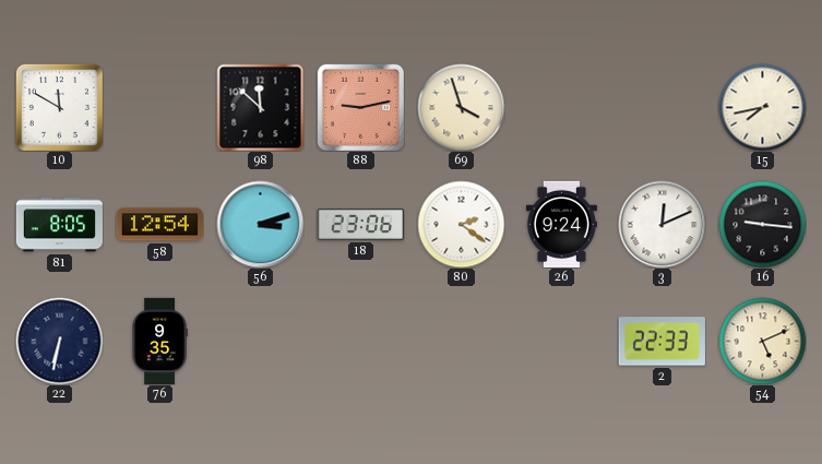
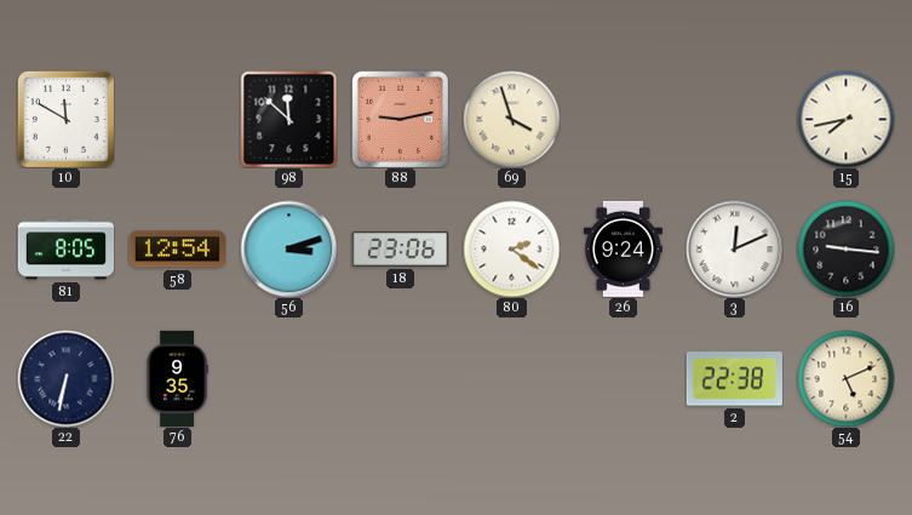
2: 22:33 -> 22:38
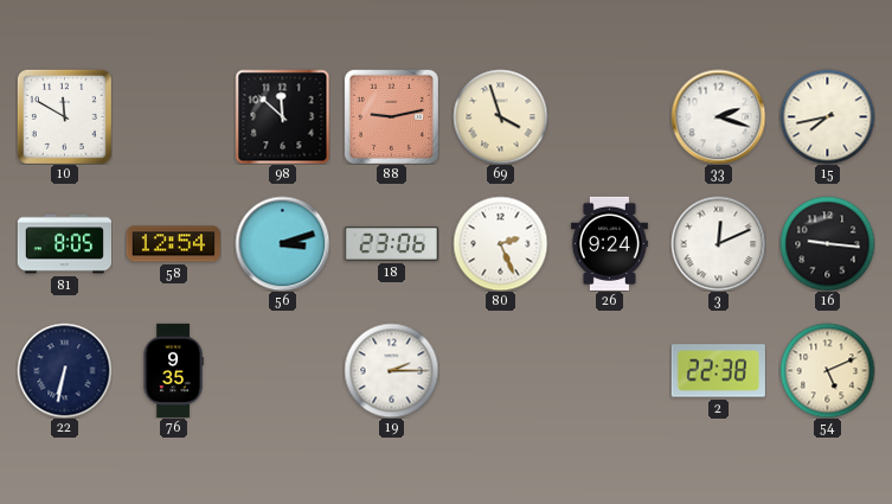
33: none -> 2:18
80: 2:21 -> 2:26
19: none -> 2:15
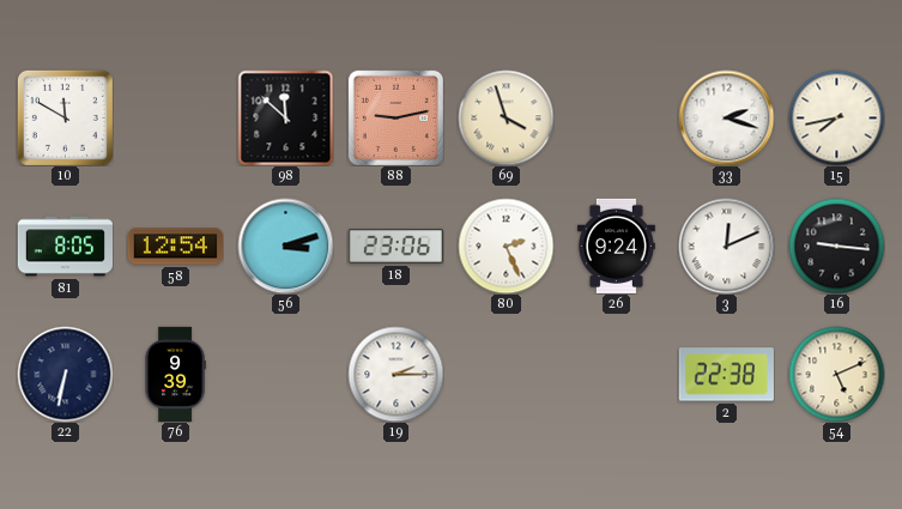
76: 9:35 -> 9:39
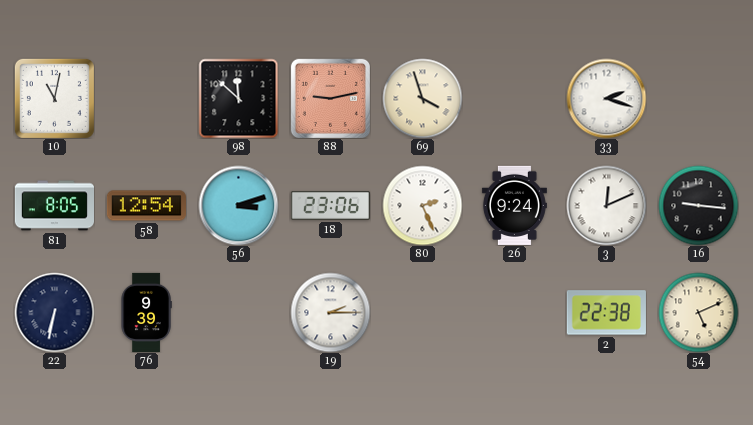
10: 11:50 -> 11:02
15: 7:43 -> none
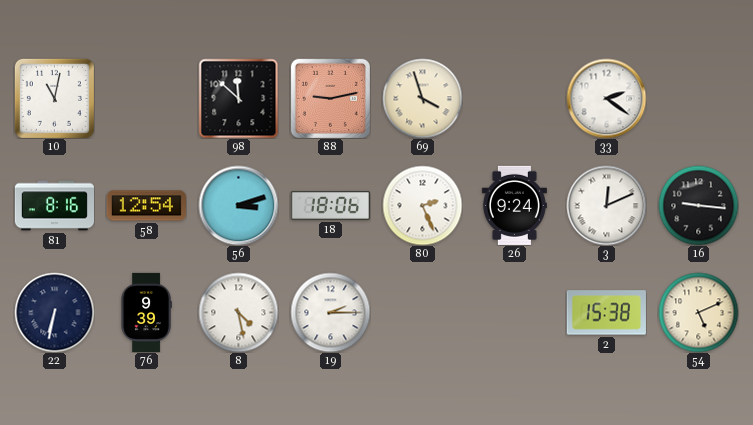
33: 2:18 -> 2:21
81: 8:05 -> 8:16
18: 23:06 -> 18:06
8: none -> 4:28
2: 22:38 -> 15:38
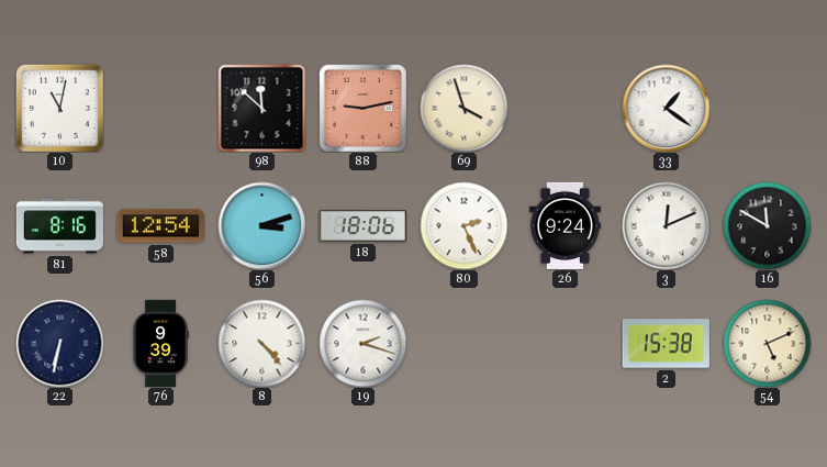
33: 2:21 -> 1:21
16: 9:16 -> 11:50
8: 4:28 -> 4:23
19: 2:15 -> 2:18
